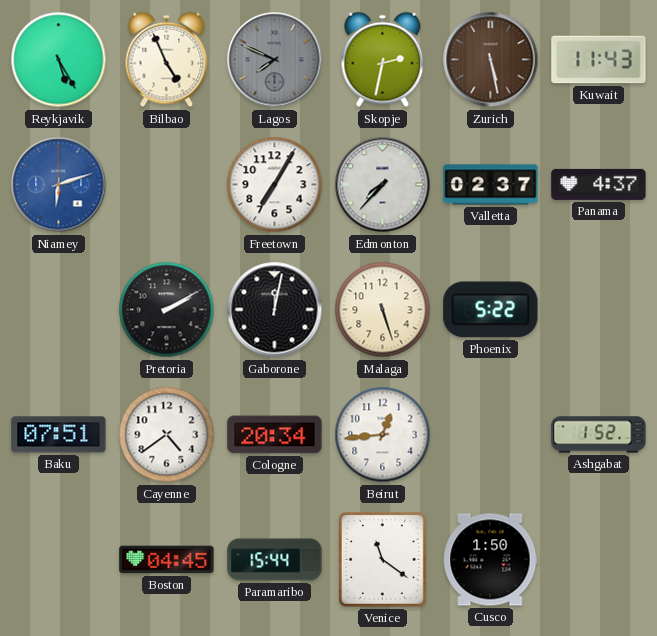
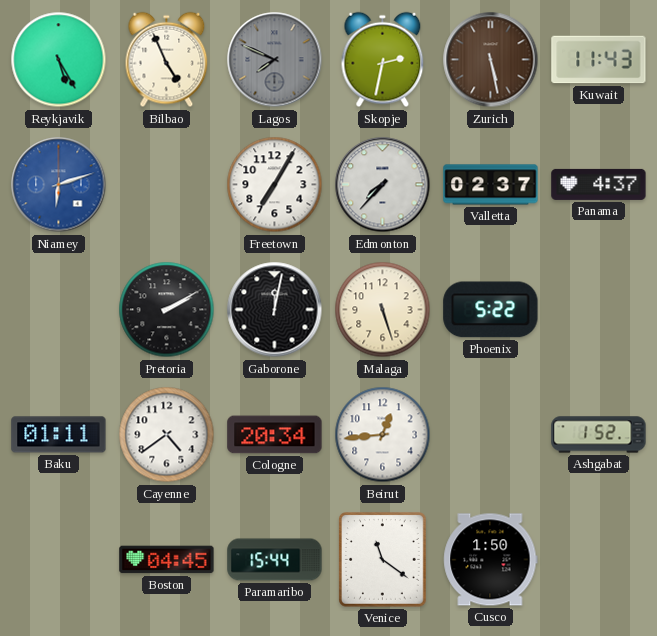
Baku: 07:51 -> 01:11
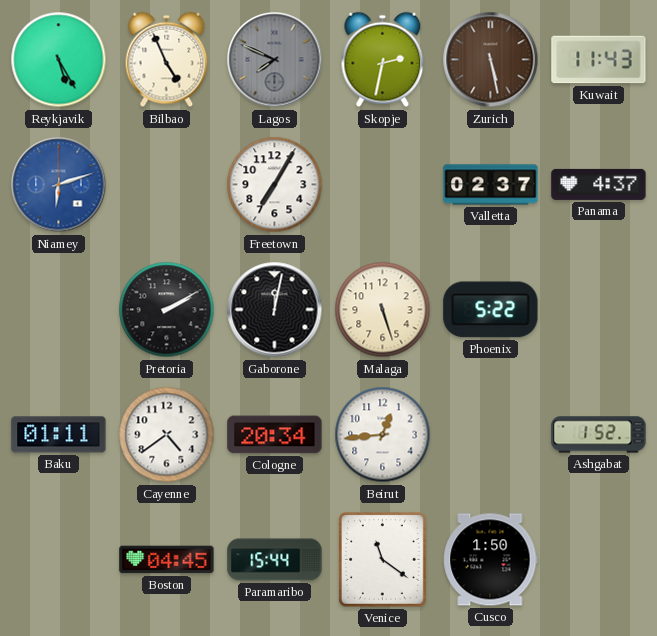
Edmonton: 7:37 -> none
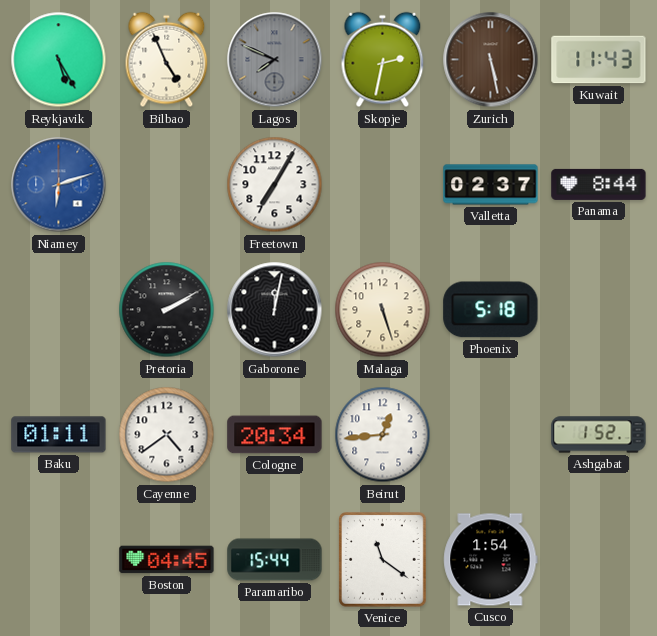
Panama: 4:37 -> 8:44
Phoenix: 5:22 -> 5:18
Cusco: 1:50 -> 1:54
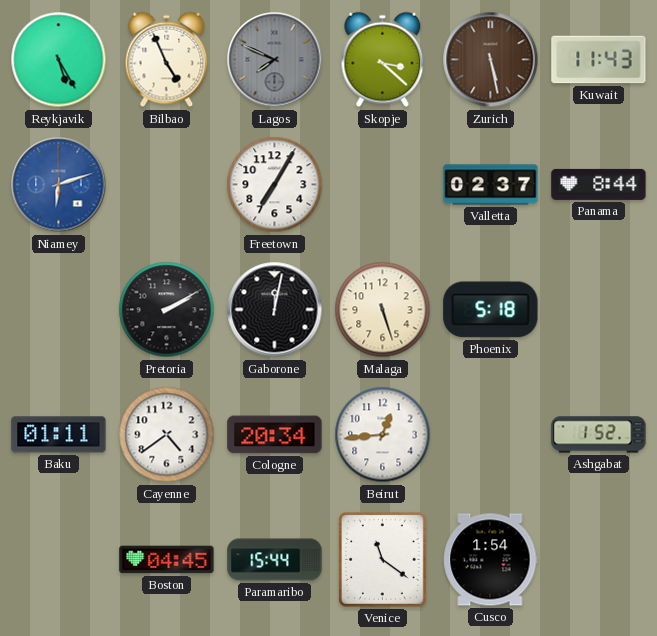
Skopje: 2:32 -> 3:22
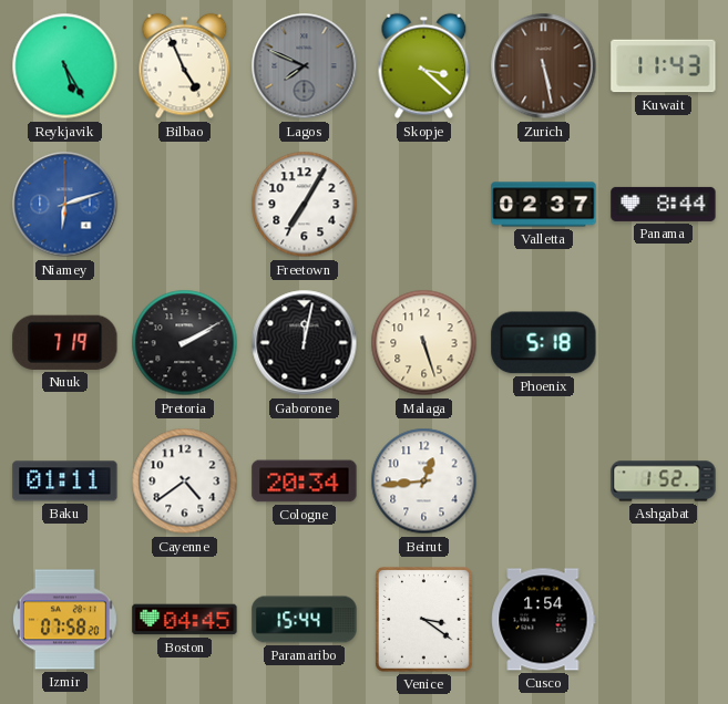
Nuuk: none -> 7:19
Izmir: none -> 07:58
Venice: 11:21 -> 3:21
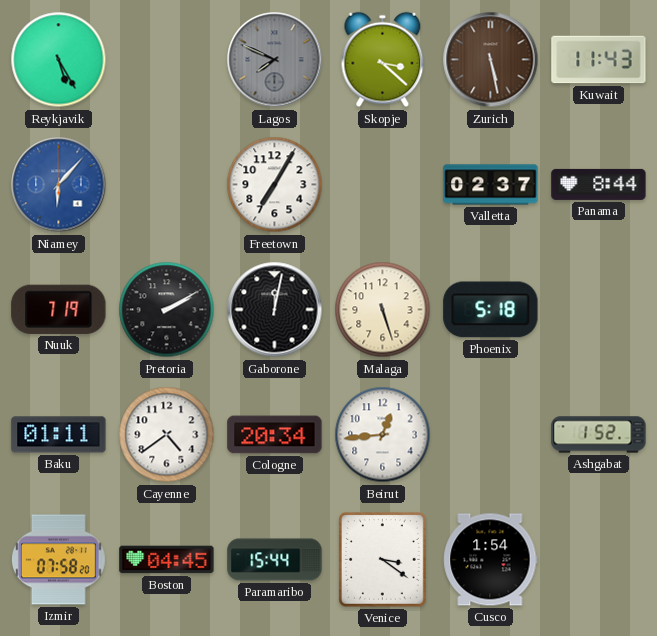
Bilbao: 4:56 -> none
Niamey: 6:12 -> 6:07
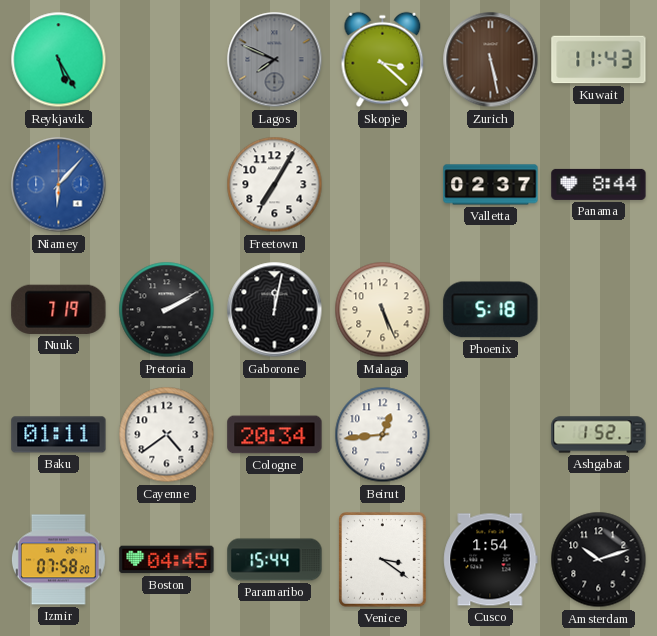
Malaga: 5:27 -> 5:26
Amsterdam: none -> 10:12
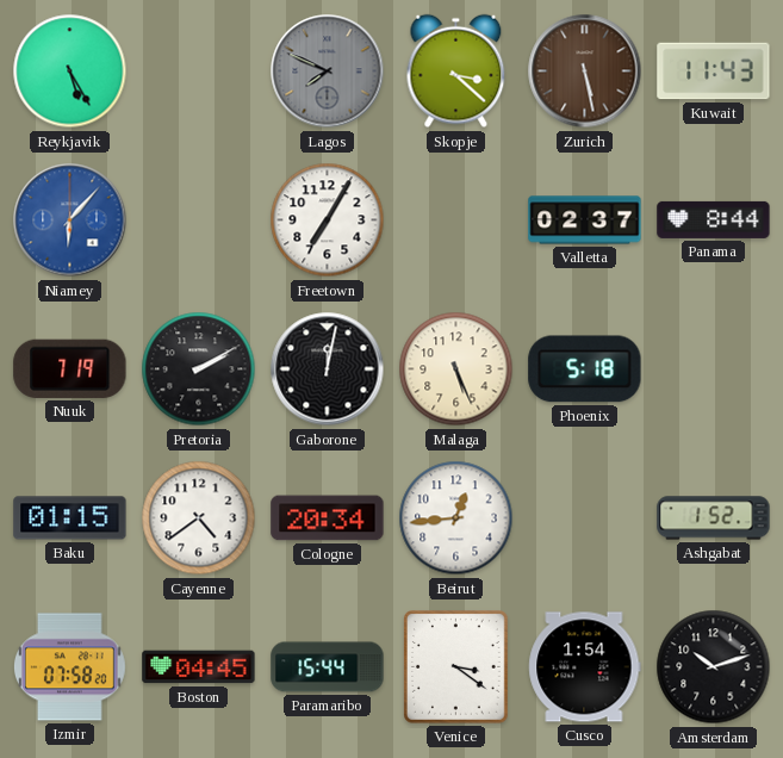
Baku: 01:11 -> 01:15
